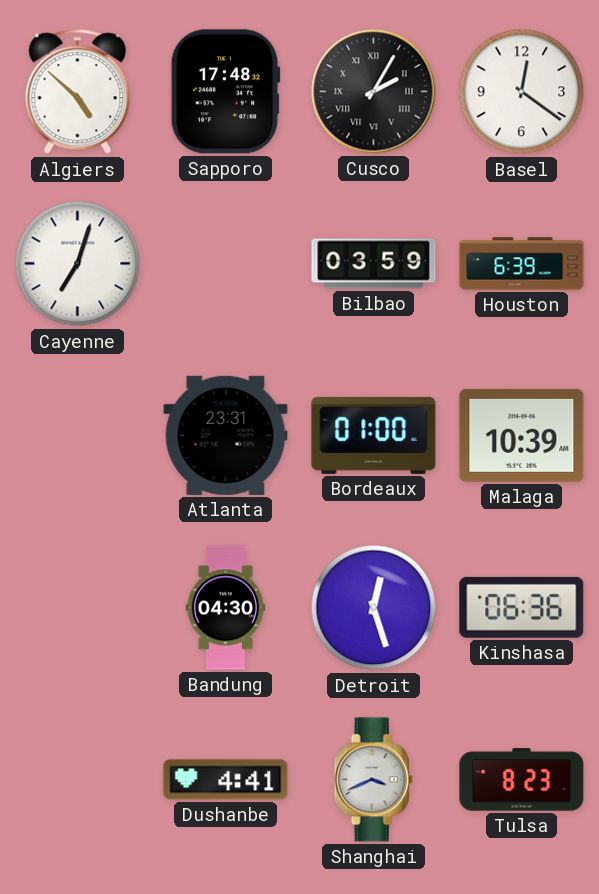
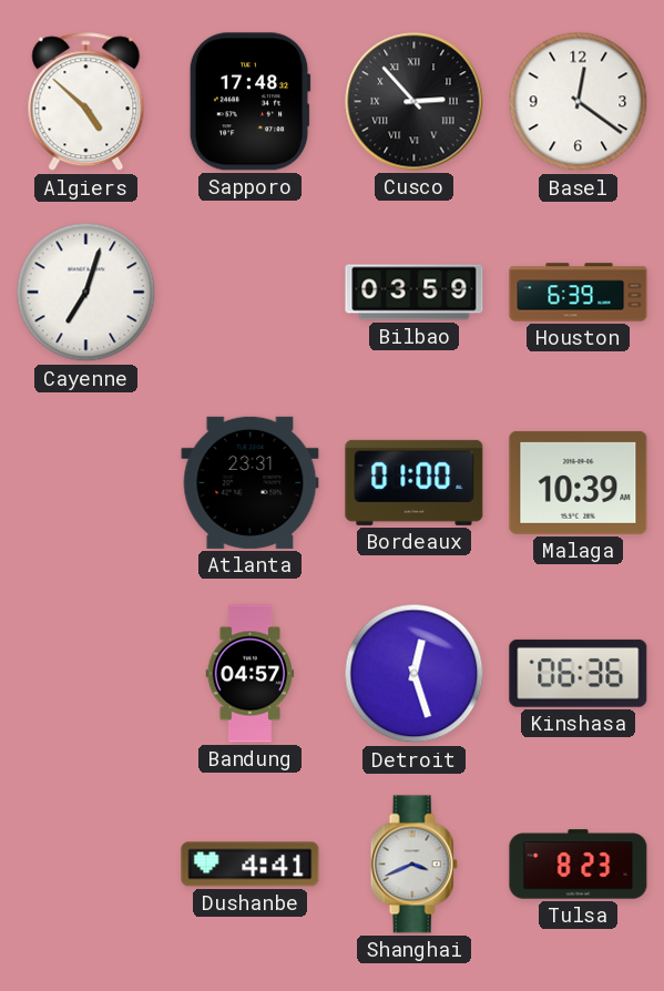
Cusco: 2:05 -> 2:53
Bandung: 04:30 -> 04:57
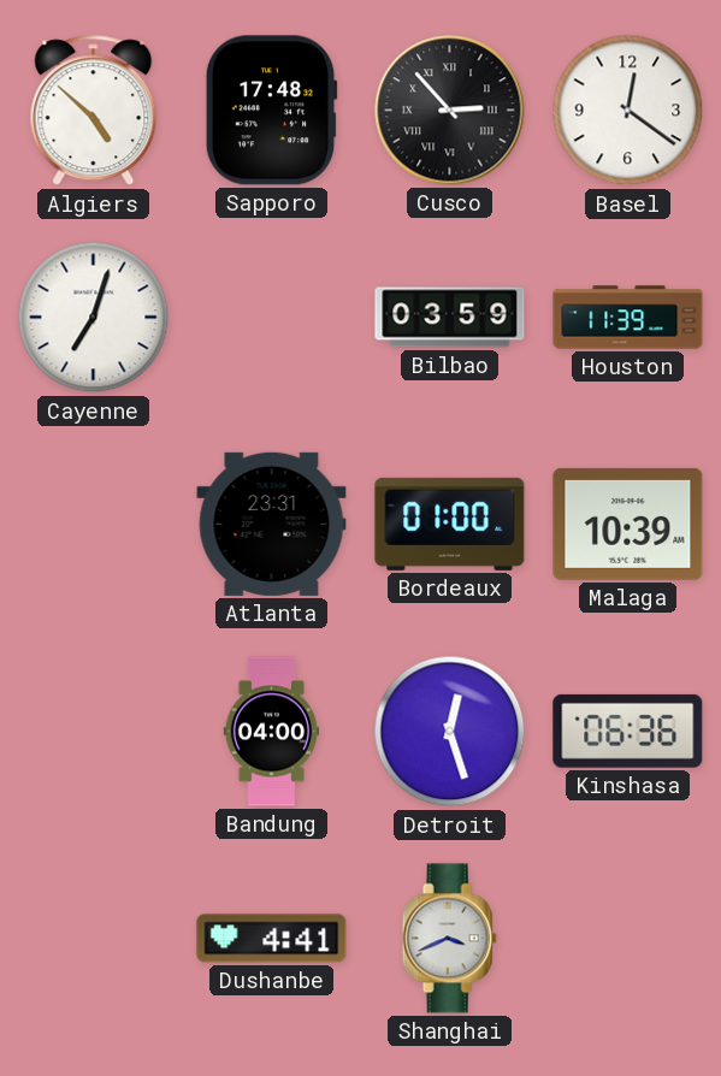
Houston: 6:39 -> 11:39
Bandung: 04:57 -> 04:00
Tulsa: 8:23 -> none
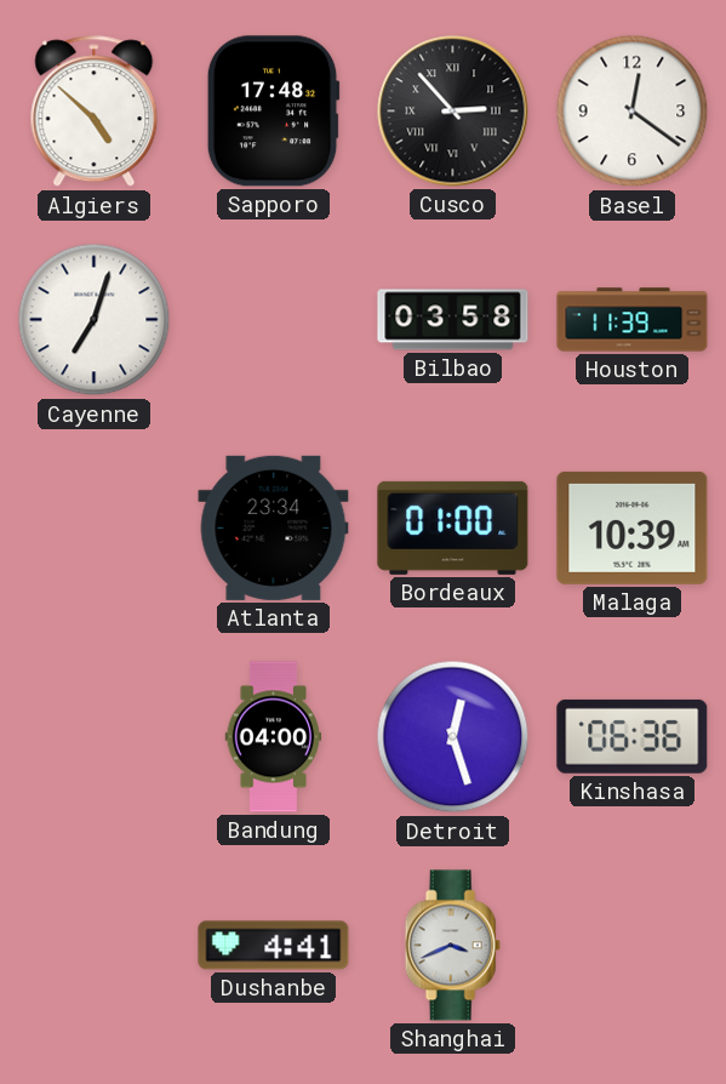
Bilbao: 03:59 -> 03:58
Atlanta: 23:31 -> 23:34
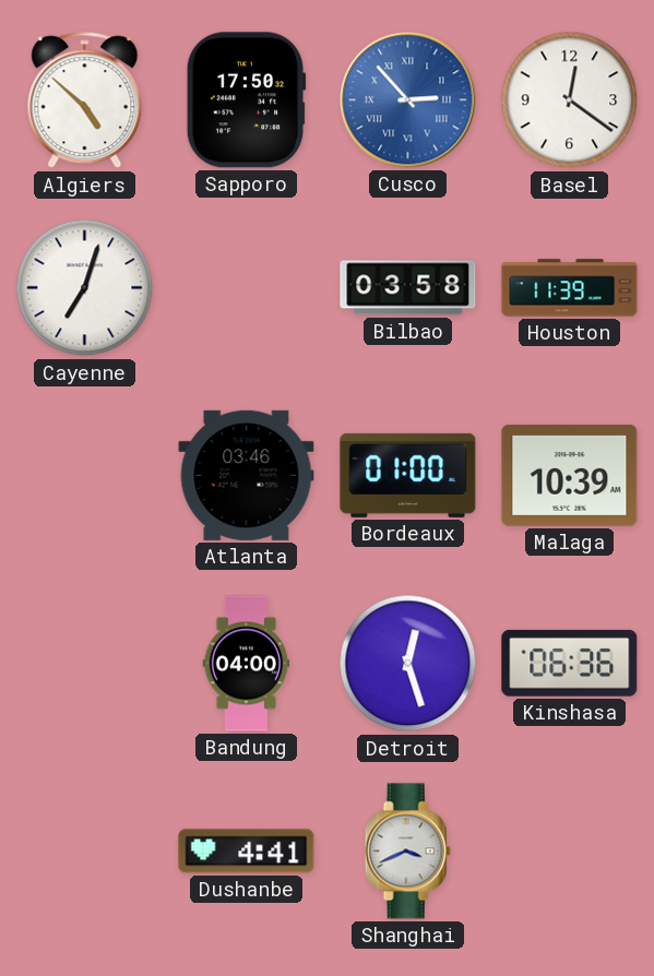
Sapporo: 17:48 -> 17:50
Cusco dial: black -> blue
Atlanta: 23:34 -> 03:46
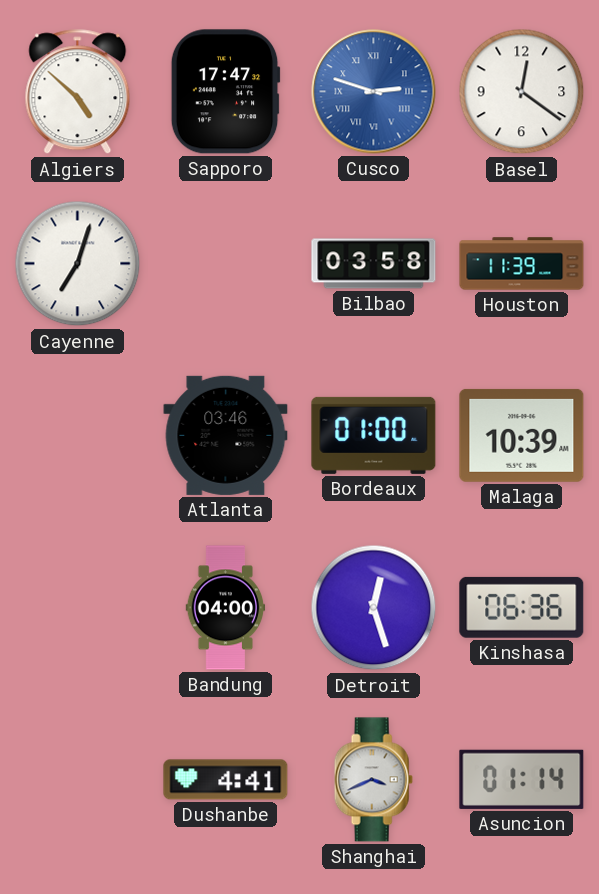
Sapporo: 17:50 -> 17:47
Cusco: 2:53 -> 2:48
Asuncion: none -> 01:14
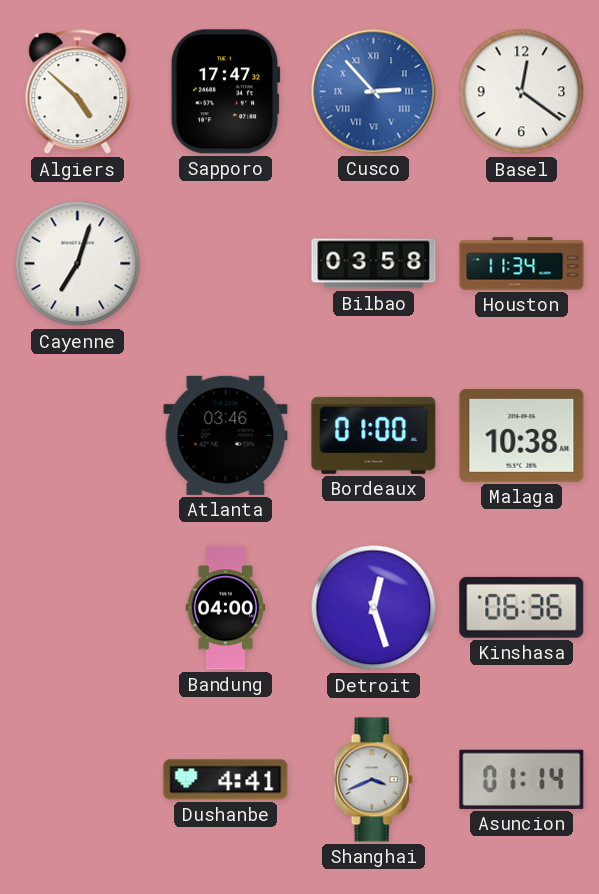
Cusco: 2:48 -> 2:53
Houston: 11:39 -> 11:34
Malaga: 10:39 -> 10:38
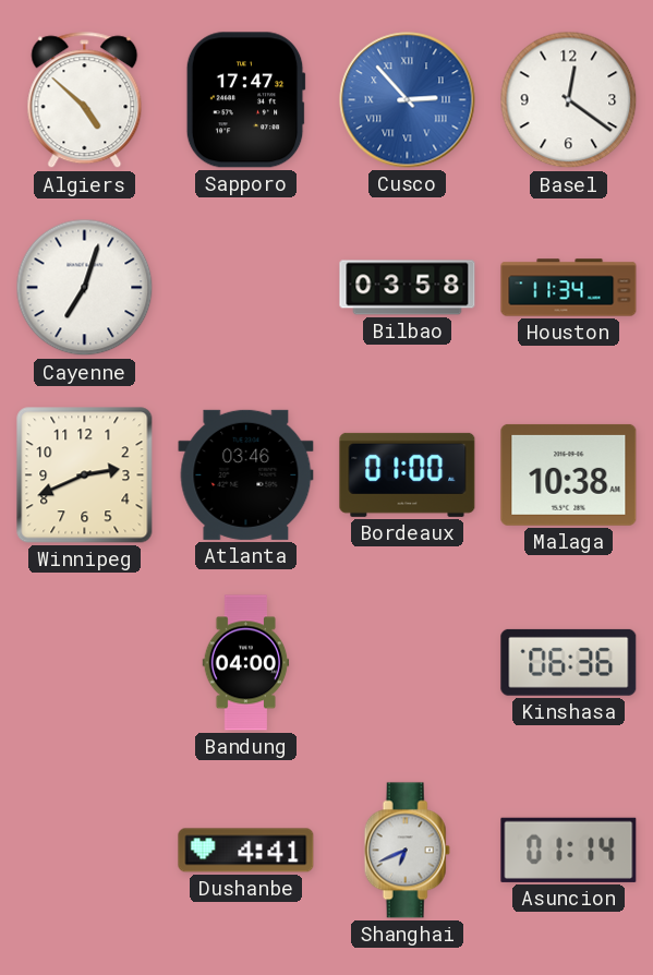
Winnipeg: none -> 2:41
Detroit: 12:27 -> none
Shanghai: 3:41 -> 6:41
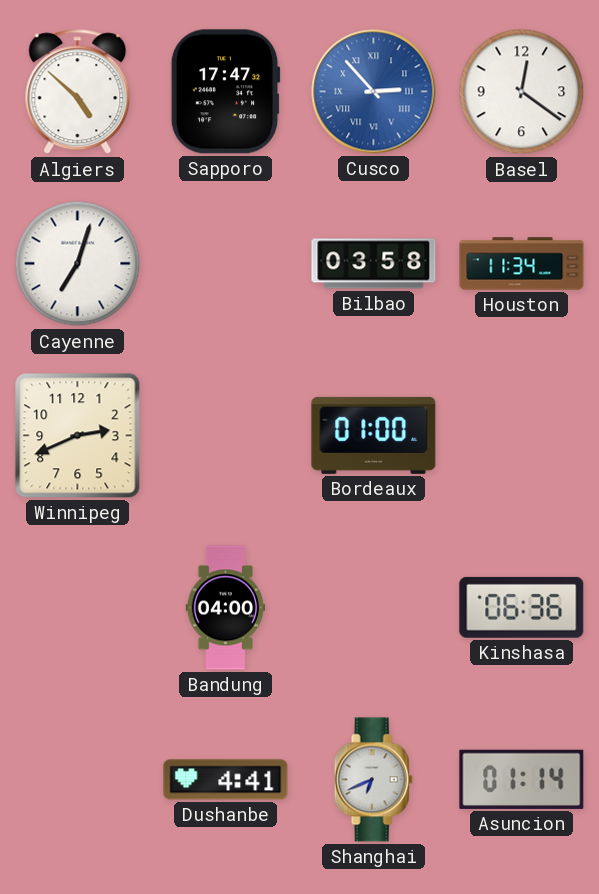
Atlanta: 03:46 -> none
Malaga: 10:38 -> none
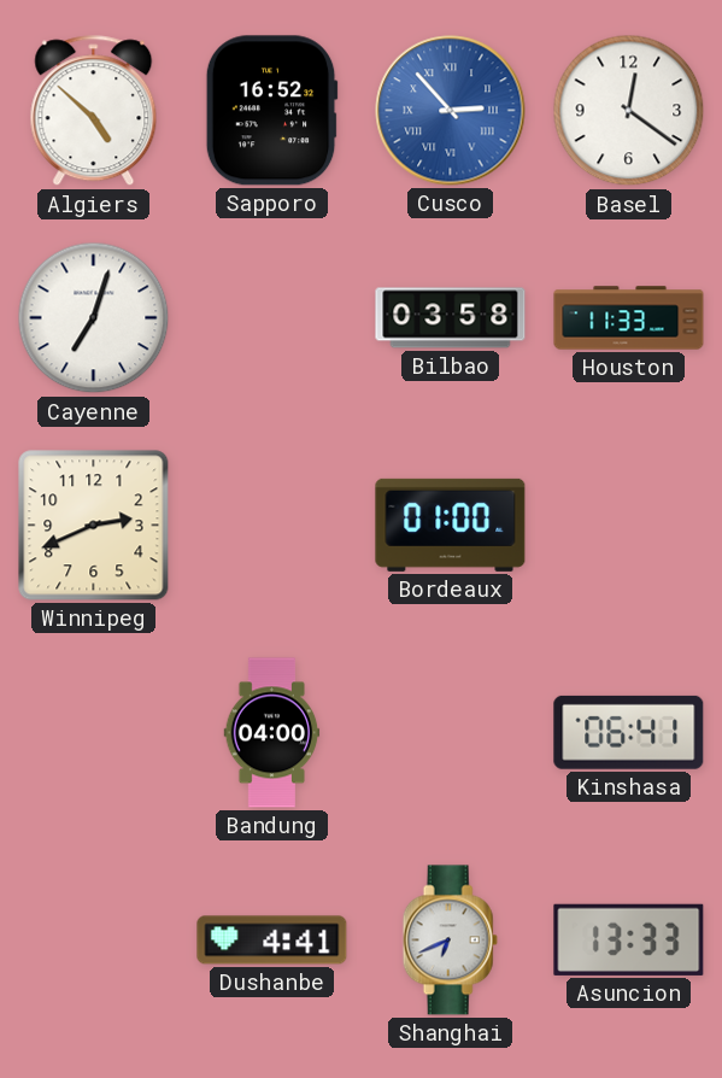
Sapporo: 17:47 -> 16:52
Houston: 11:34 -> 11:33
Kinshasa: 06:36 -> 06:41
Asuncion: 01:14 -> 13:33
